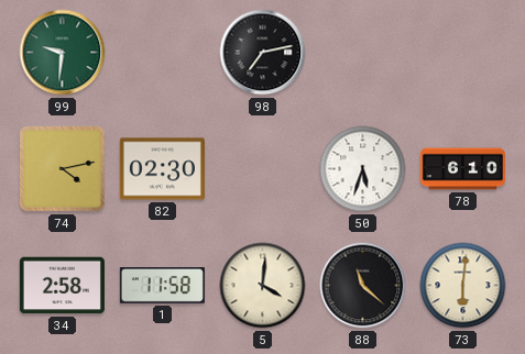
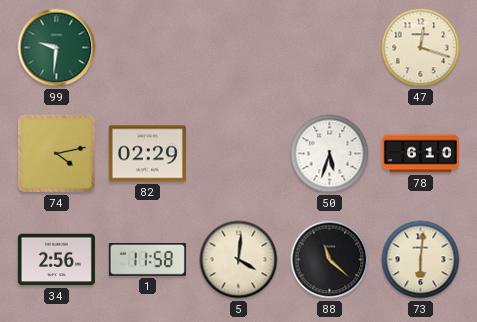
98: 7:13 -> none
47: none -> 12:18
82: 02:30 -> 02:29
34: 2:58 -> 2:56
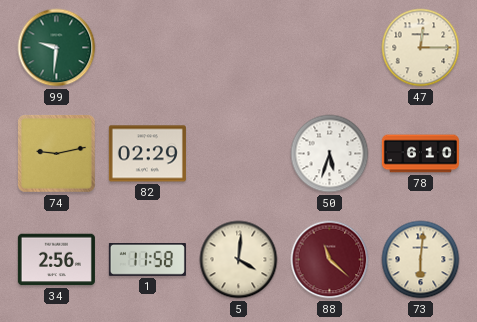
47: 12:18 -> 12:15
74: 4:13 -> 9:13
88 dial: black -> burgundy
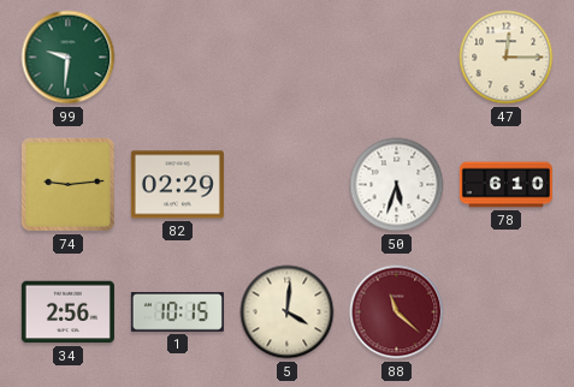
74: 9:13 -> 9:14
1: 11:58 -> 10:15
73: 6:01 -> none
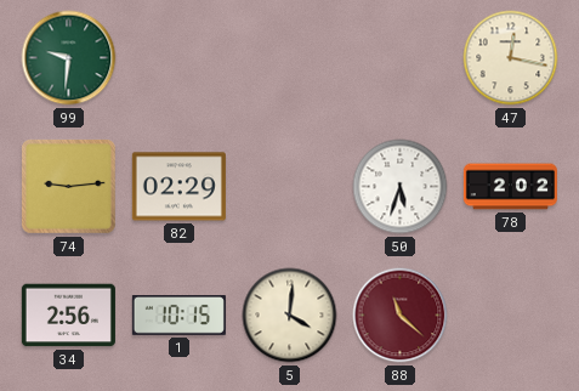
47: 12:15 -> 12:17
78: 6:10 -> 2:02
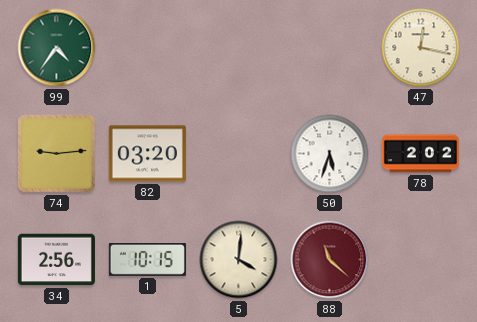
99: 9:31 -> 4:36
82: 02:29 -> 03:20
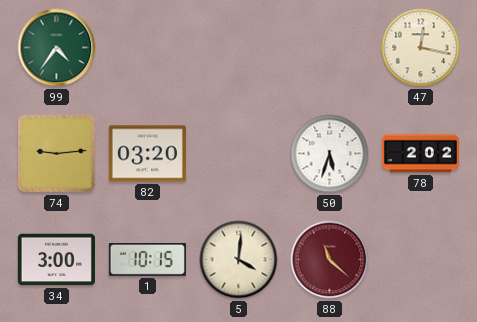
34: 2:56 -> 3:00
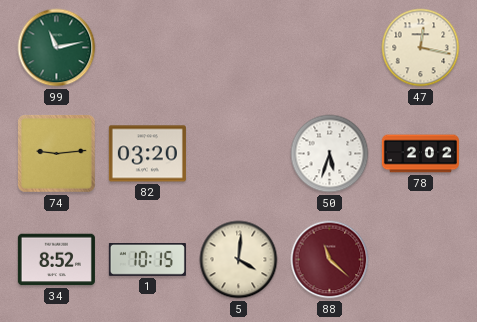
99: 4:36 -> 11:13
34: 3:00 -> 8:52
